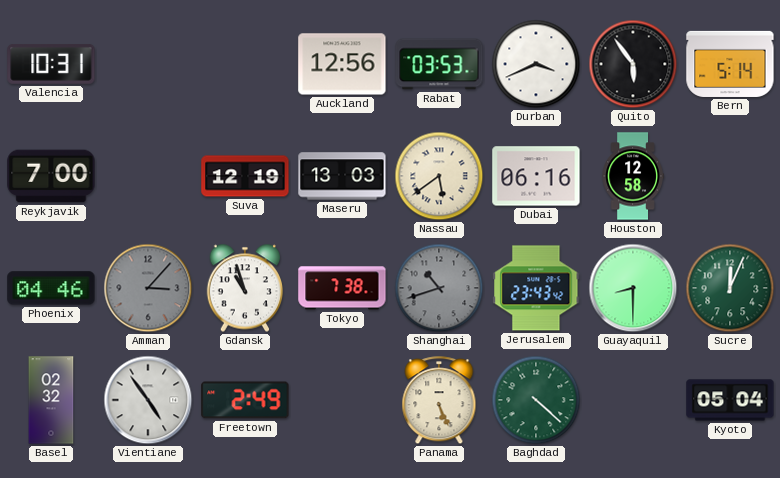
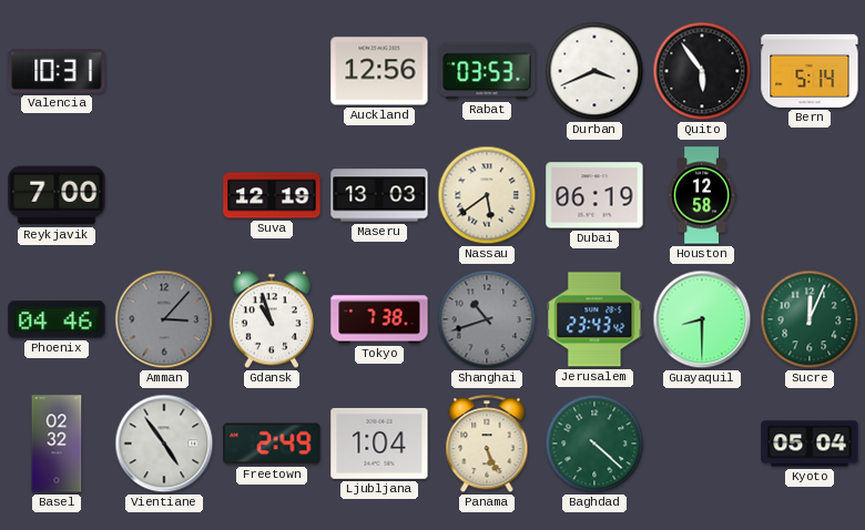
Dubai: 06:16 -> 06:19
Ljubljana: none -> 1:04
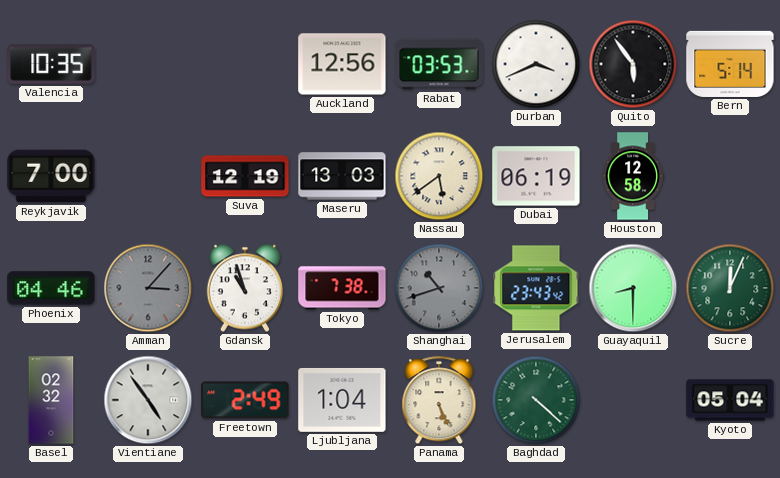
Valencia: 10:31 -> 10:35
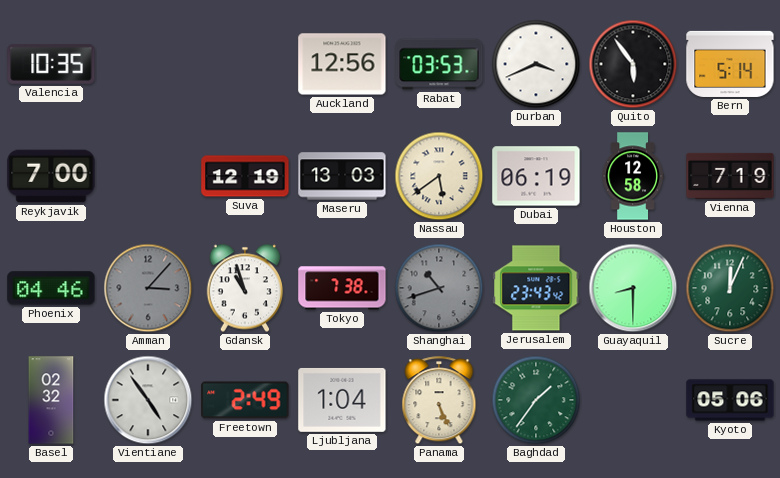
Vienna: none -> 7:19
Baghdad: 4:22 -> 1:36
Kyoto: 05:04 -> 05:06
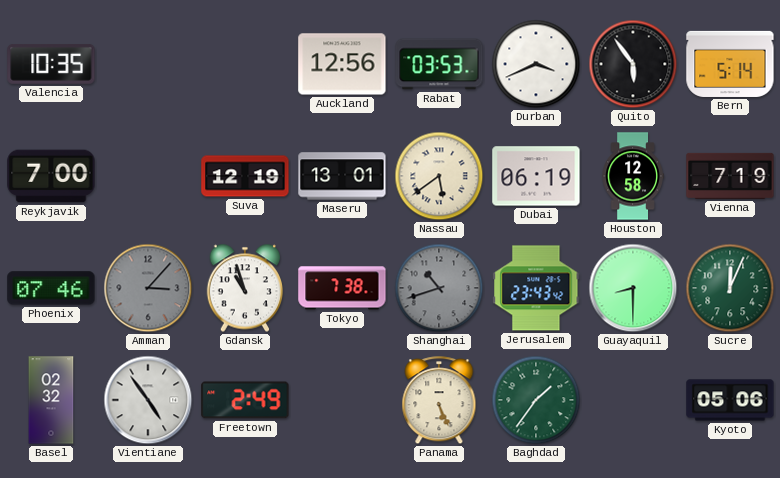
Maseru: 13:03 -> 13:01
Phoenix: 04:46 -> 07:46
Ljubljana: 1:04 -> none
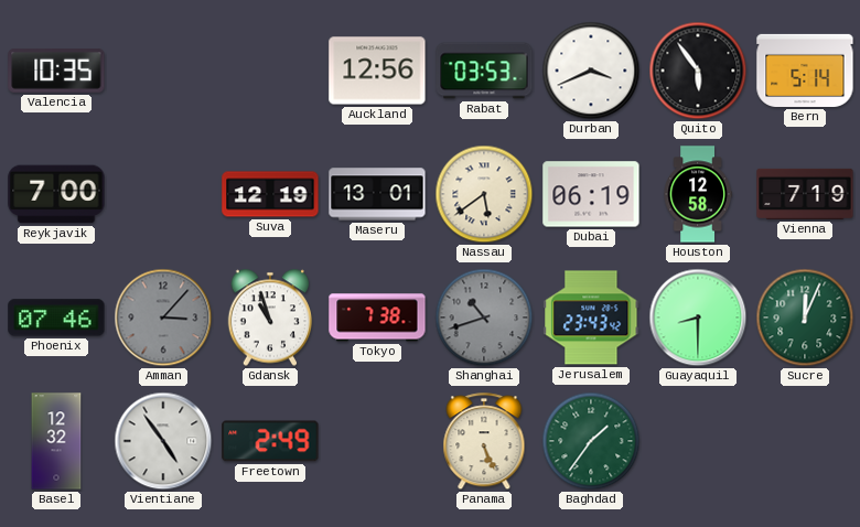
Basel: 02:32 -> 12:32
Kyoto: 05:06 -> none
